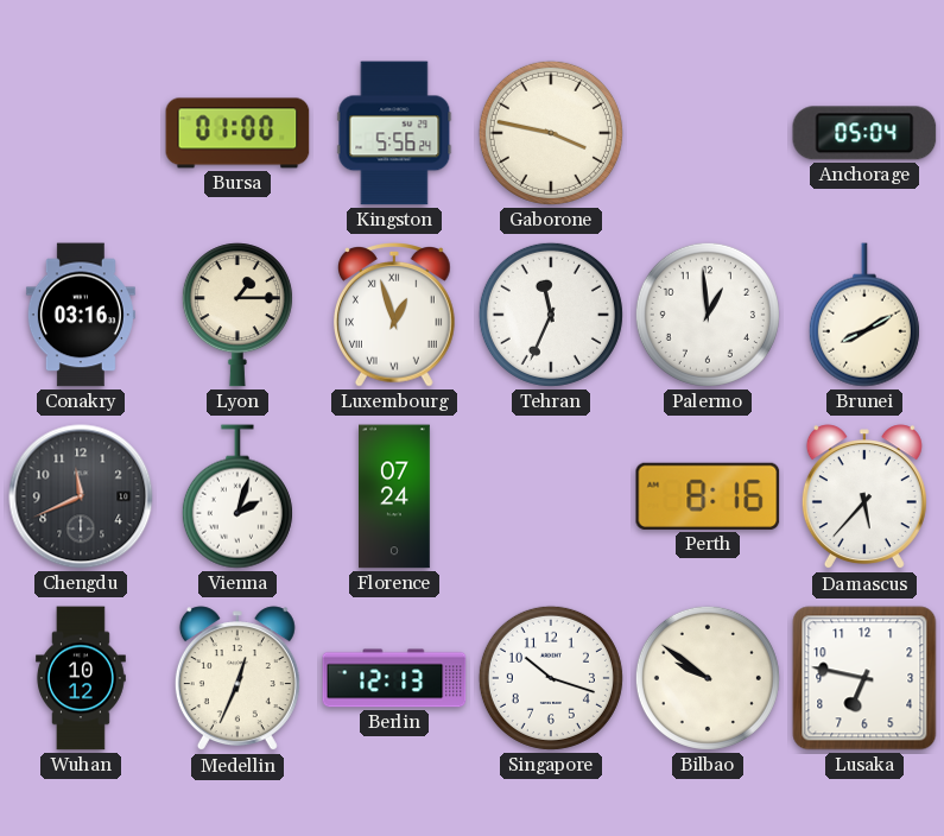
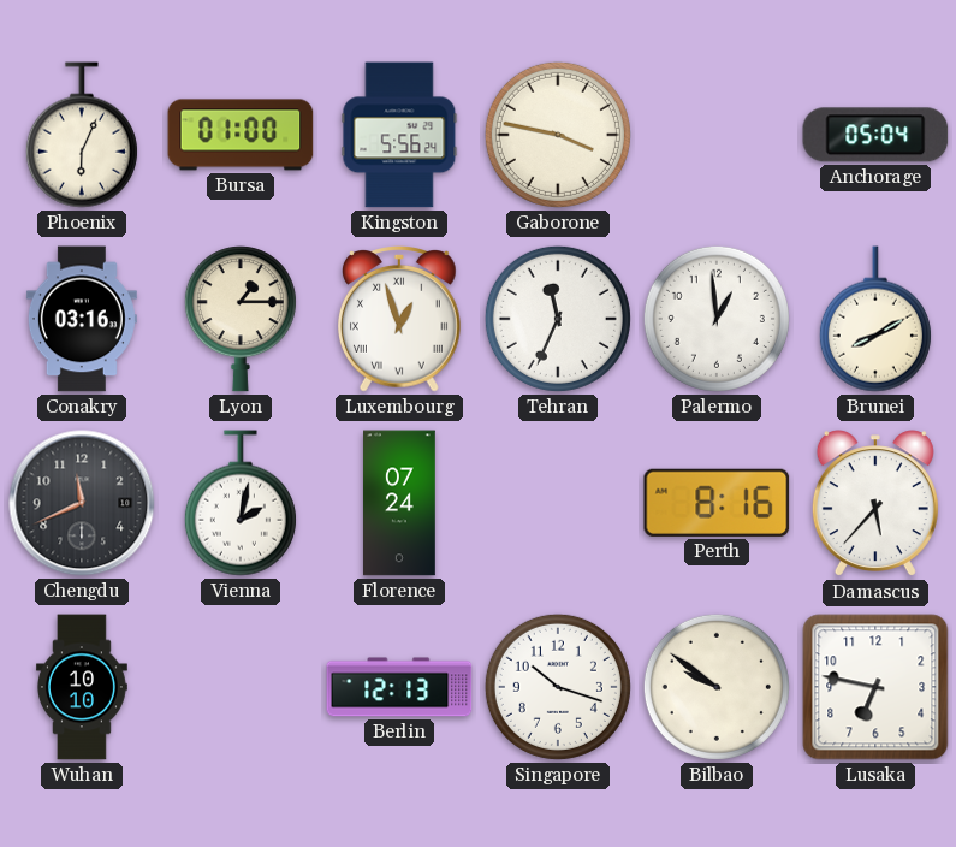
Phoenix: none -> 6:04
Vienna: 2:03 -> 2:02
Wuhan: 10:12 -> 10:10
Medellin: 12:34 -> none
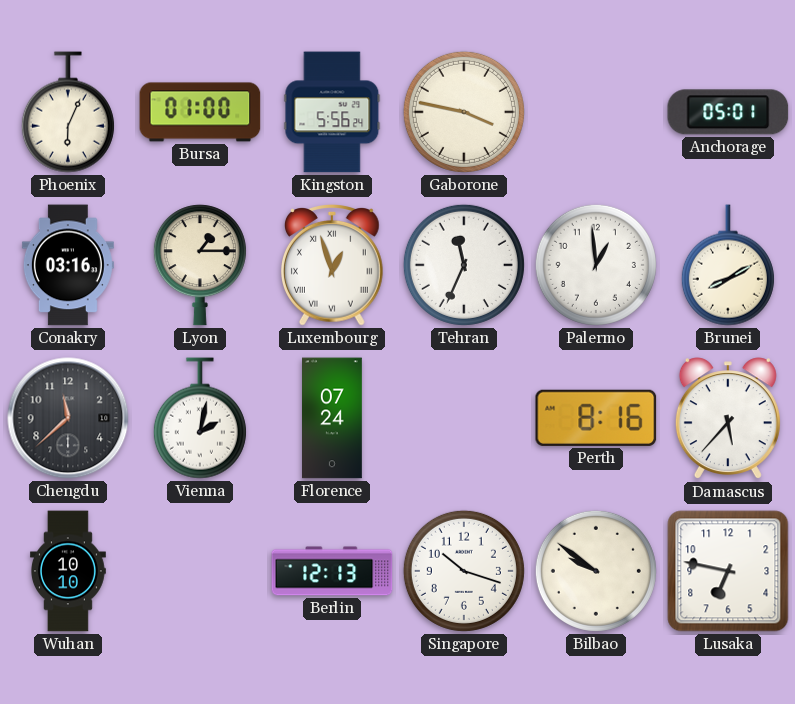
Anchorage: 05:04 -> 05:01
Chengdu: 11:41 -> 11:38
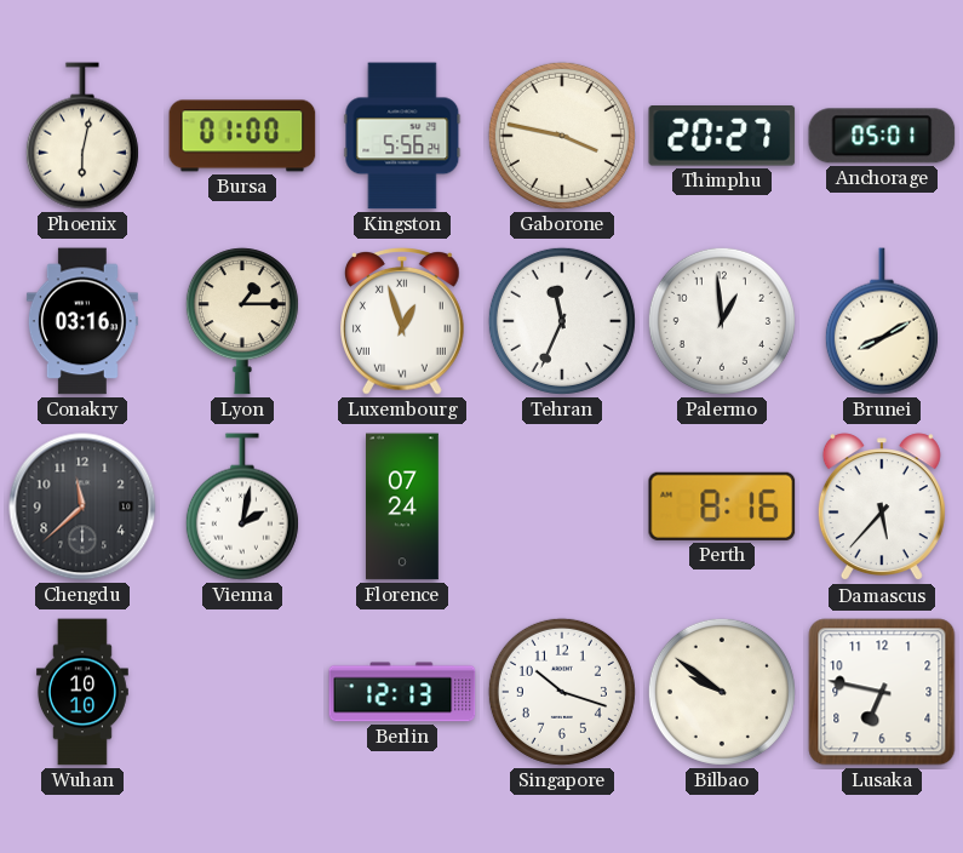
Phoenix: 6:04 -> 6:02
Thimphu: none -> 20:27
